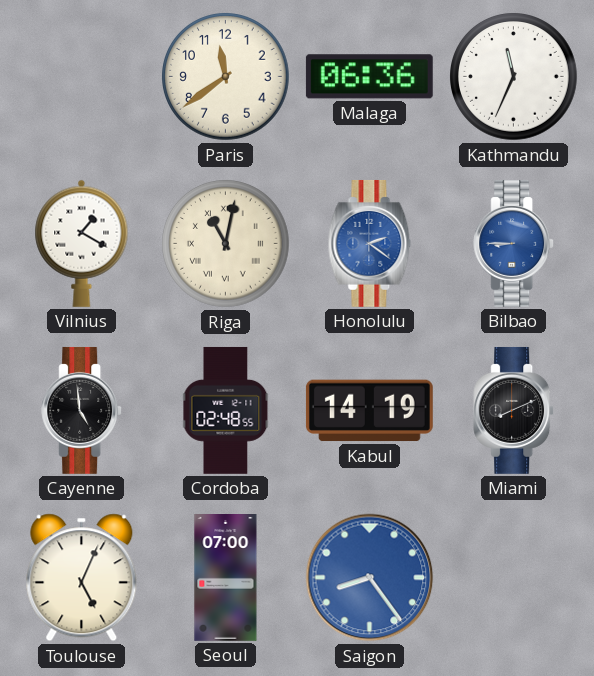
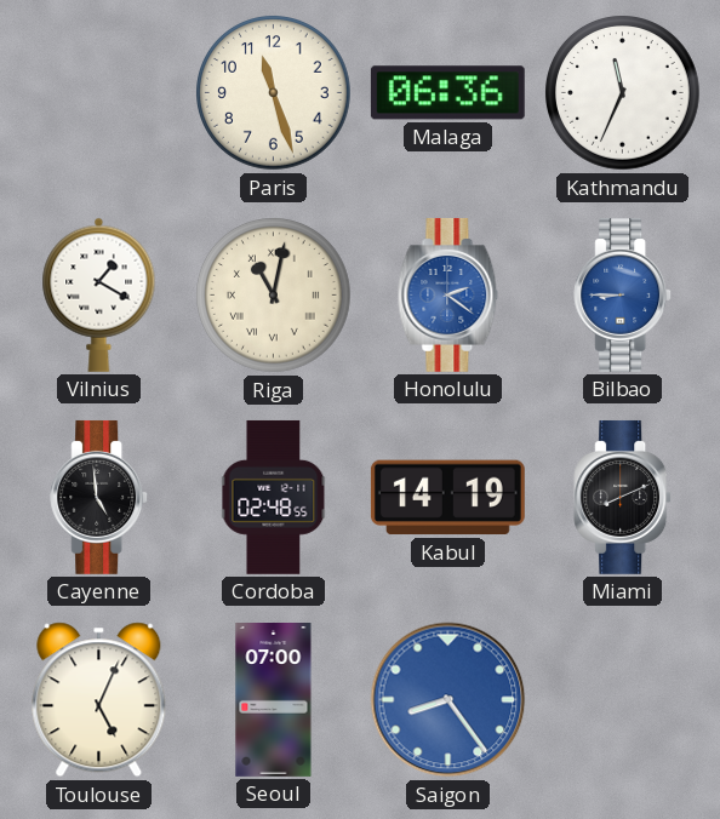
Paris: 11:39 -> 11:27
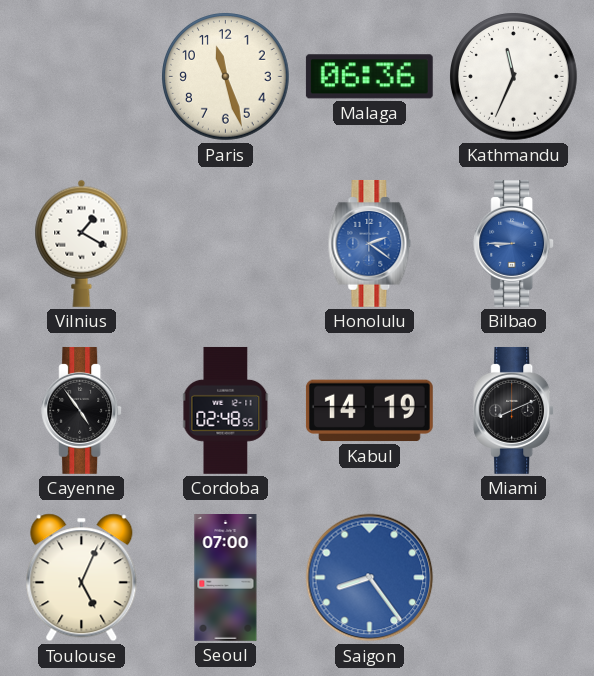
Riga: 11:02 -> none
Cayenne: 4:59 -> 4:54
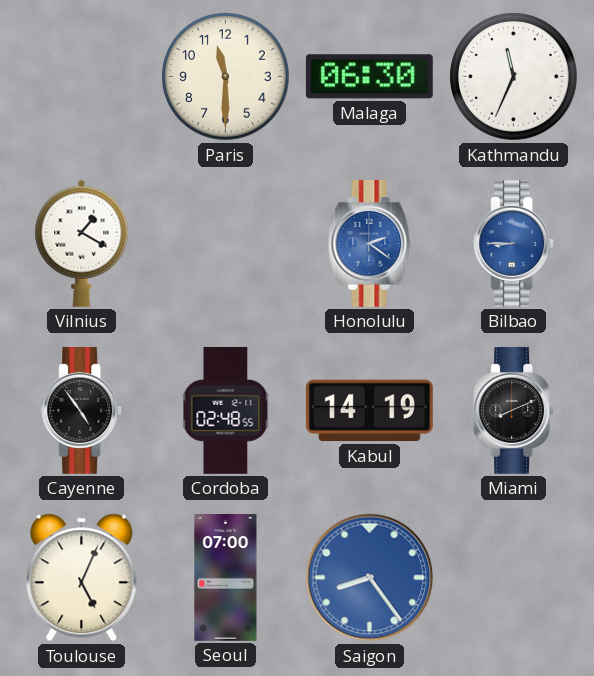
Paris: 11:27 -> 11:30
Malaga: 06:36 -> 06:30
